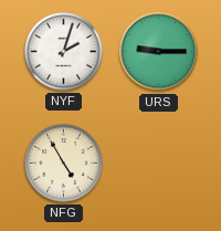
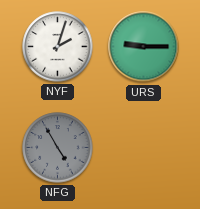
NFG dial: cream -> grey
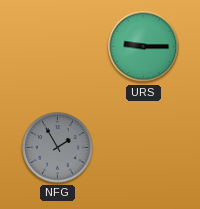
NYF: 2:03 -> none
NFG: 4:55 -> 1:55
